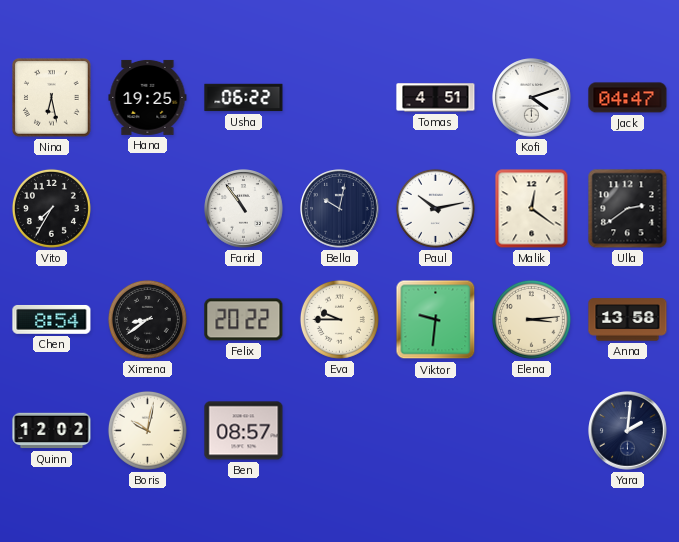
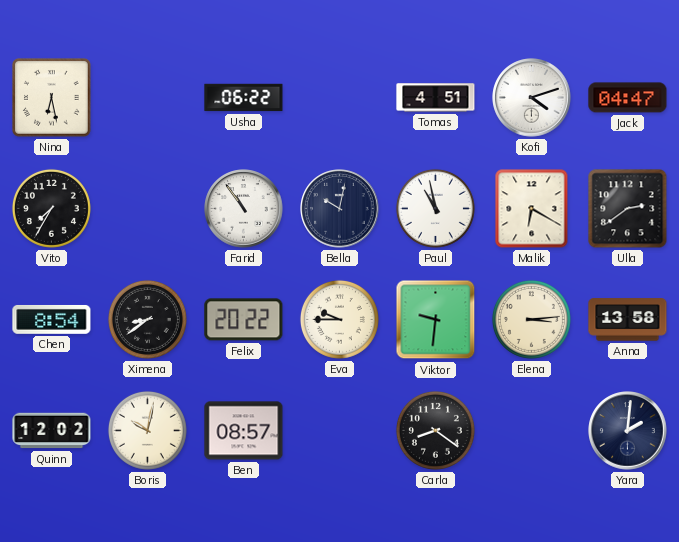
Hana: 19:25 -> none
Paul: 10:13 -> 10:58
Malik: 12:21 -> 6:20
Carla: none -> 8:21
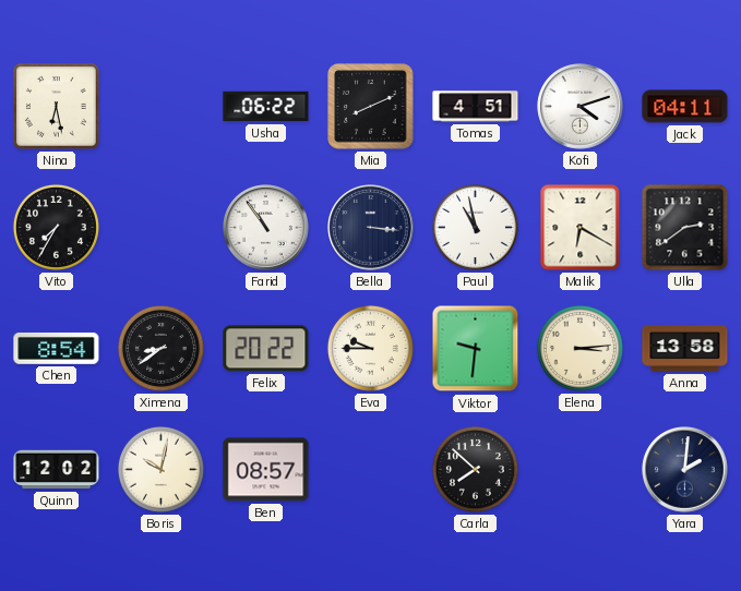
Mia: none -> 8:11
Jack: 04:47 -> 04:11
Bella: 10:02 -> 3:16
Carla: 8:21 -> 7:52
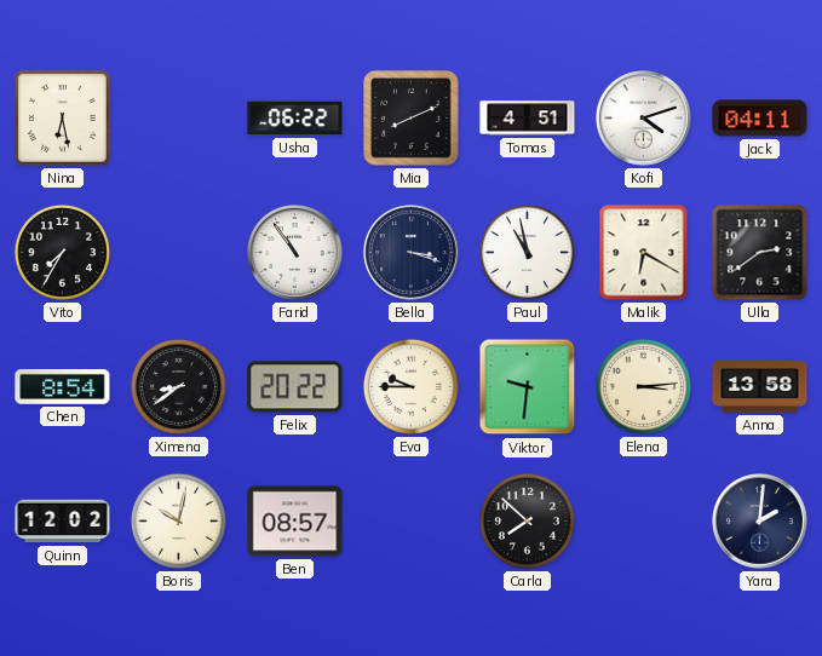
Bella: 3:16 -> 3:18
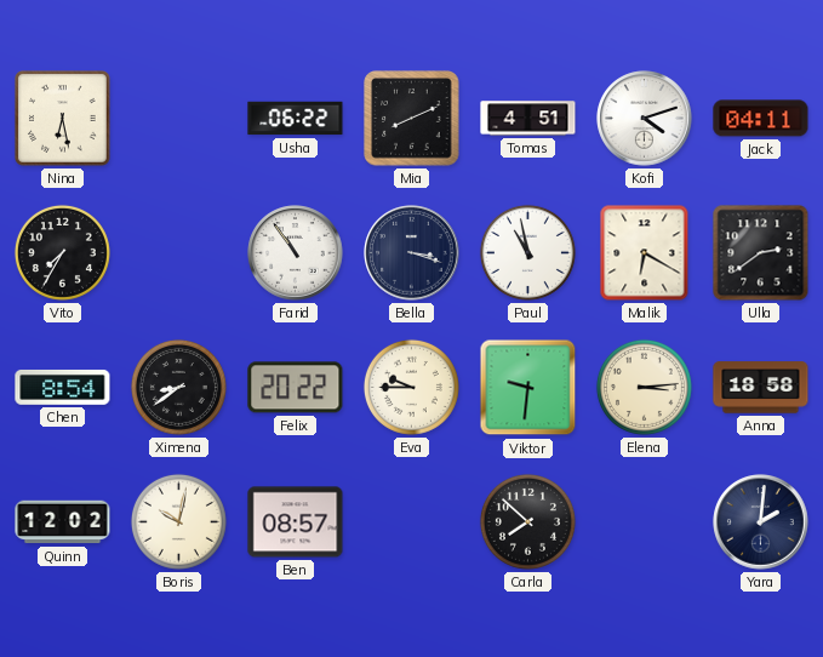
Anna: 13:58 -> 18:58
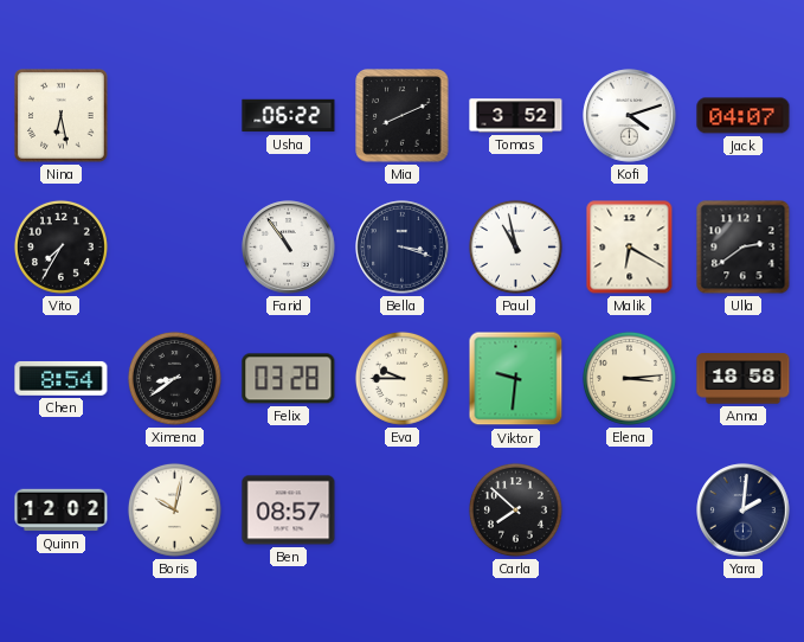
Tomas: 4:51 -> 3:52
Jack: 04:11 -> 04:07
Felix: 20:22 -> 03:28
